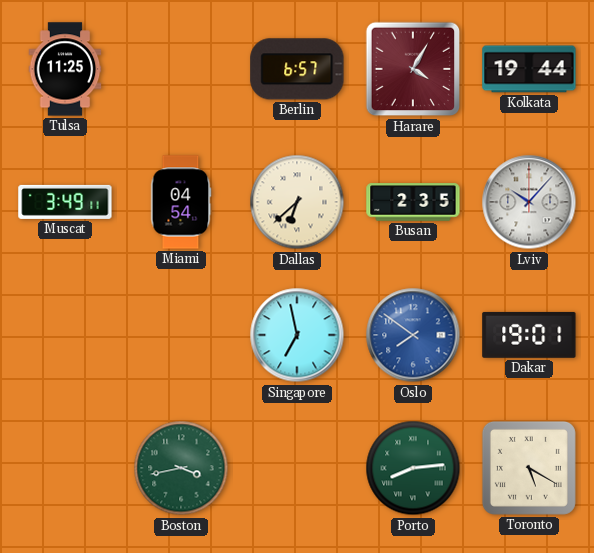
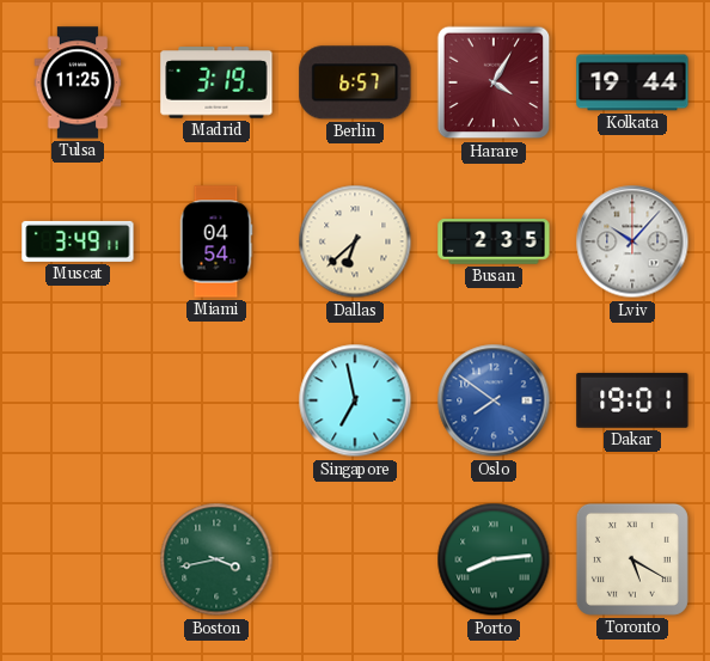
Madrid: none -> 3:19
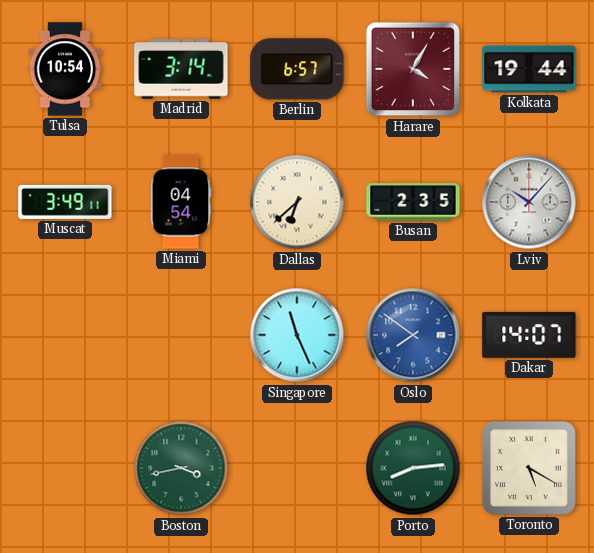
Tulsa: 11:25 -> 10:54
Madrid: 3:19 -> 3:14
Singapore: 6:58 -> 11:26
Dakar: 19:01 -> 14:07
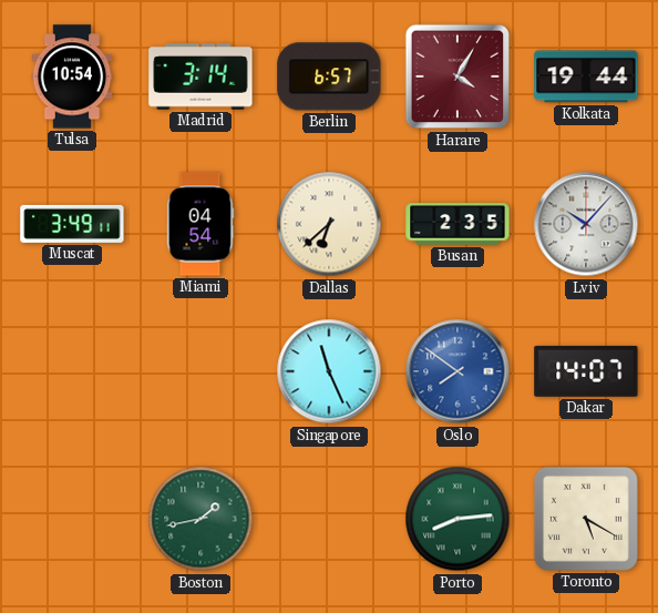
Boston: 3:43 -> 1:43
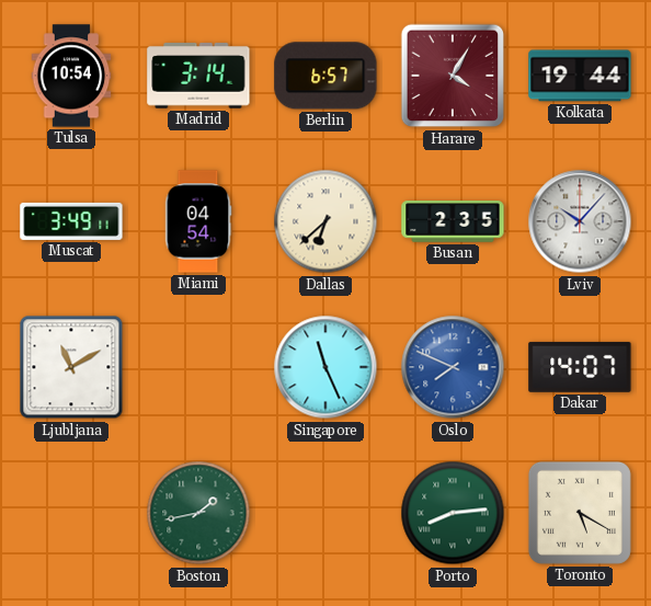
Ljubljana: none -> 11:10
Oslo: 7:51 -> 7:49
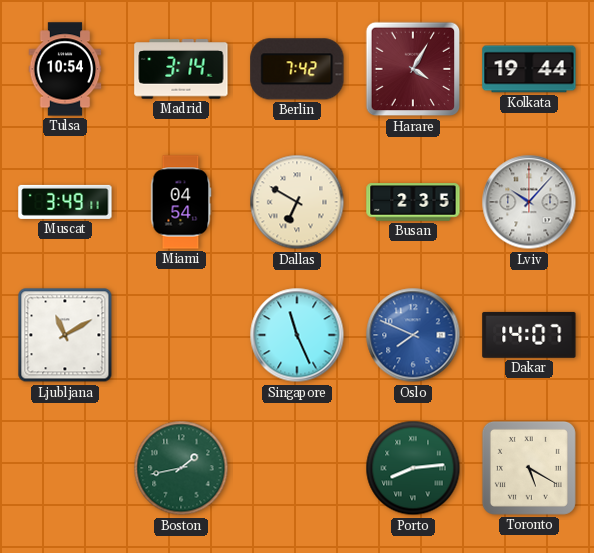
Berlin: 6:57 -> 7:42
Dallas: 6:38 -> 6:50
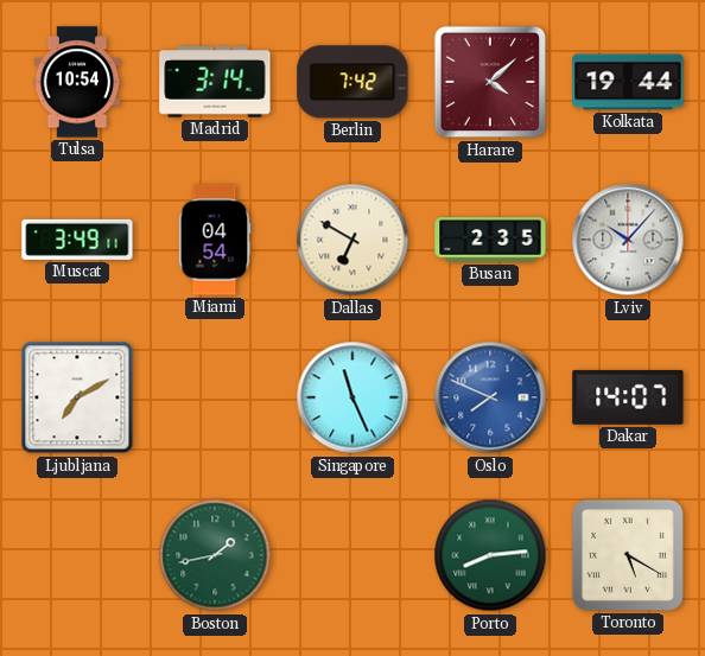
Harare: 4:05 -> 4:08
Ljubljana: 11:10 -> 7:10
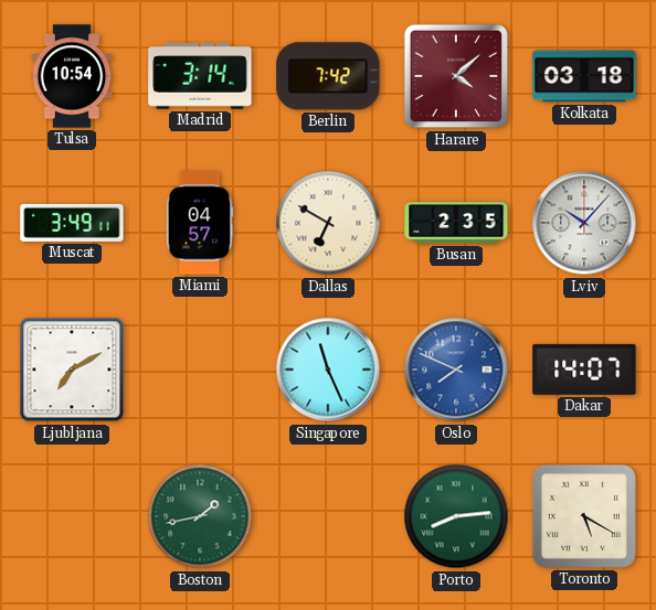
Kolkata: 19:44 -> 03:18
Miami: 04:54 -> 04:57
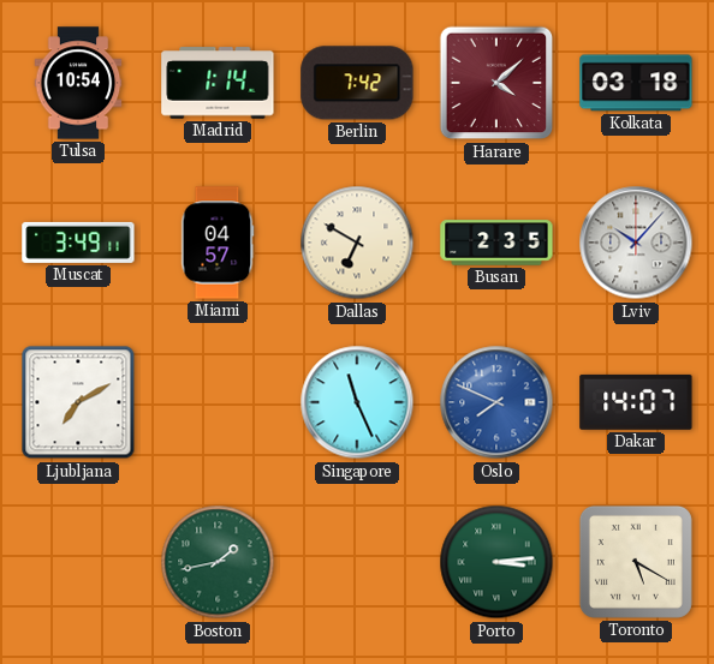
Madrid: 3:14 -> 1:14
Porto: 8:14 -> 3:14
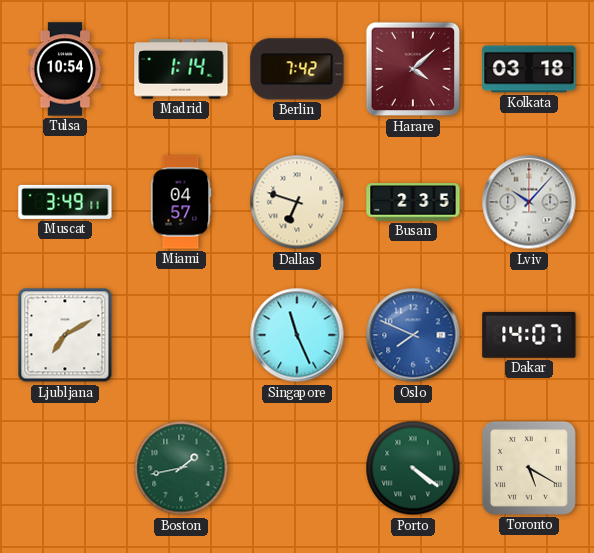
Dallas: 6:50 -> 6:48
Porto: 3:14 -> 4:21
